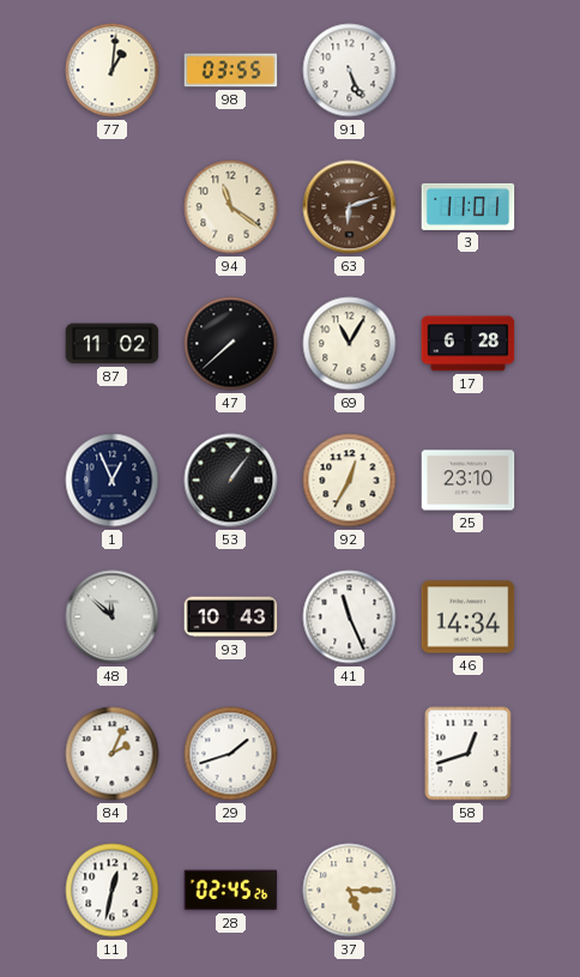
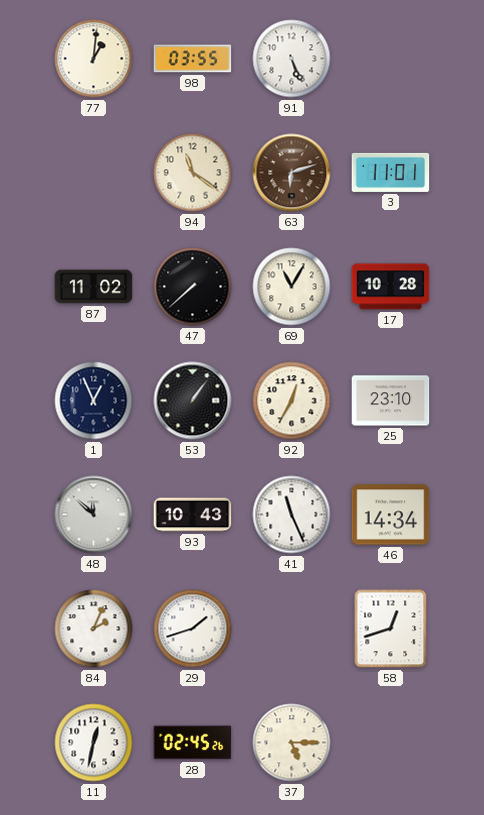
17: 6:28 -> 10:28
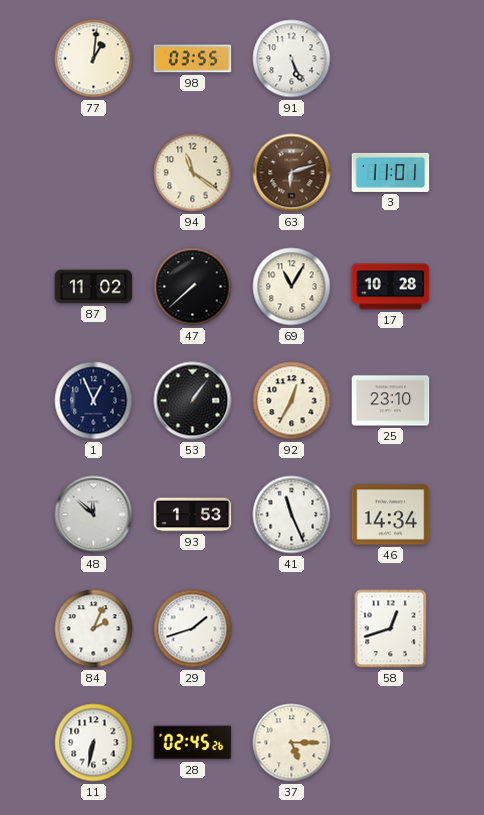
93: 10:43 -> 1:53
11: 12:32 -> 6:32
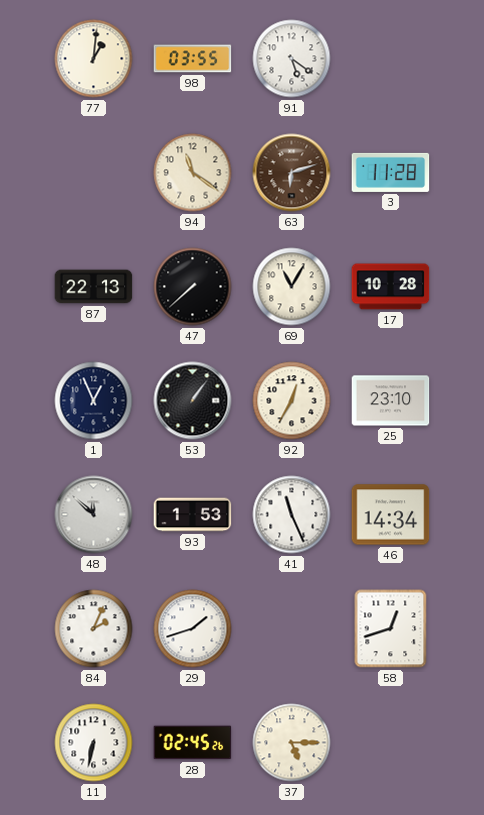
91: 5:26 -> 5:21
3: 11:01 -> 11:28
87: 11:02 -> 22:13
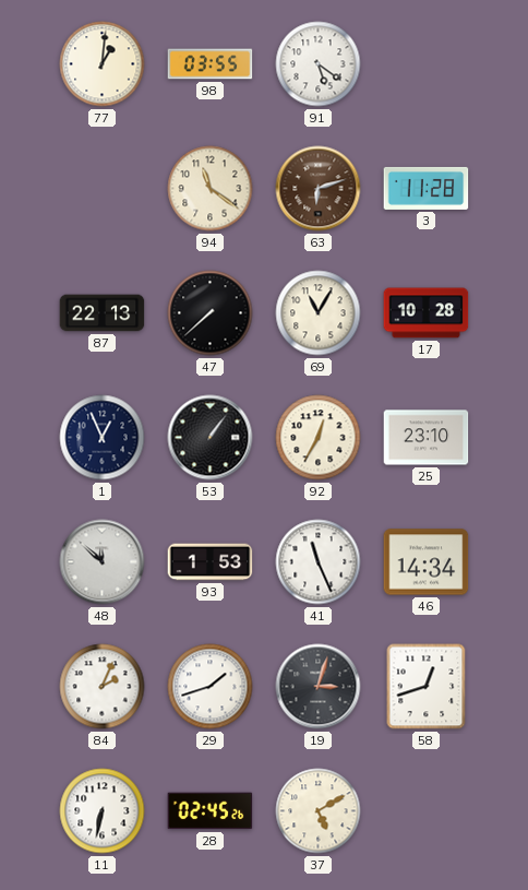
19: none -> 3:03
37: 5:15 -> 5:10
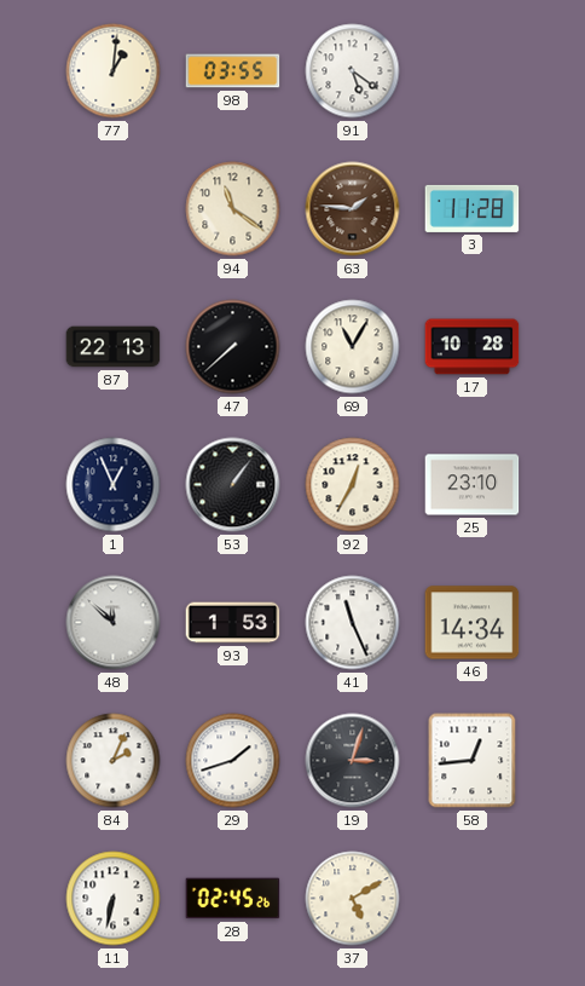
63: 6:12 -> 1:46
58: 12:42 -> 12:44
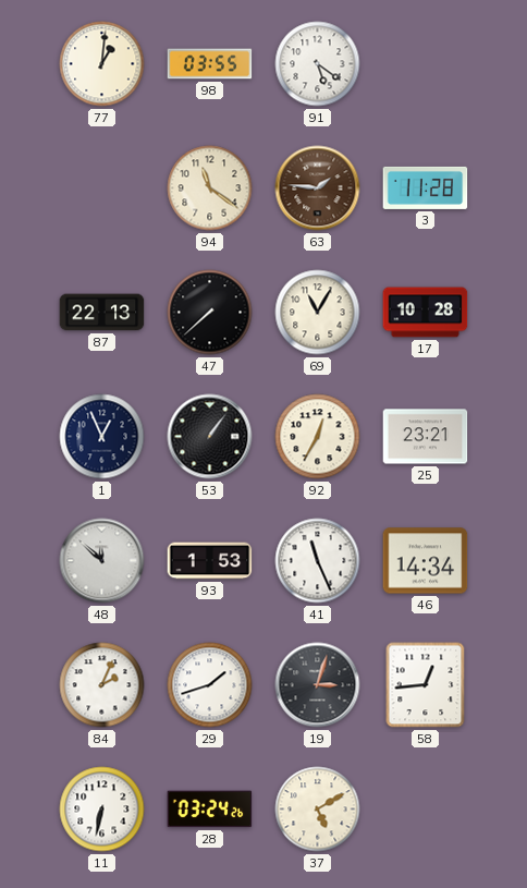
25: 23:10 -> 23:21
28: 02:45 -> 03:24
